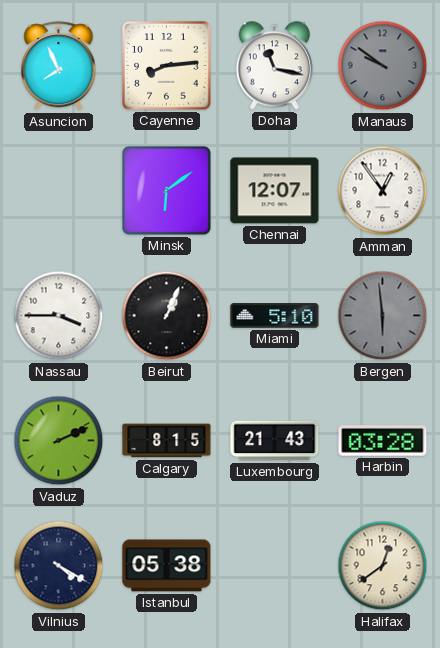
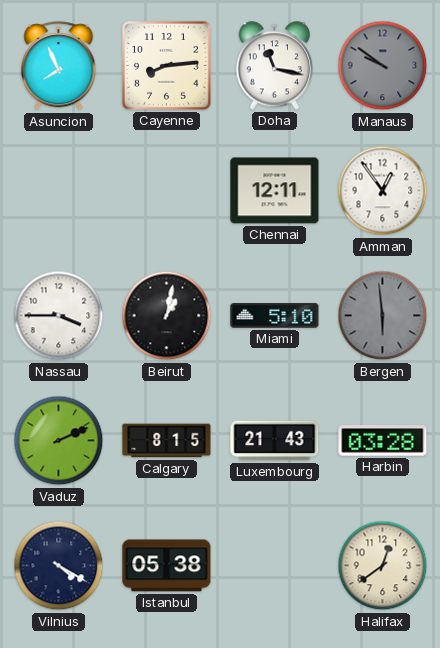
Minsk: 6:09 -> none
Chennai: 12:07 -> 12:11
Beirut: 1:04 -> 1:02
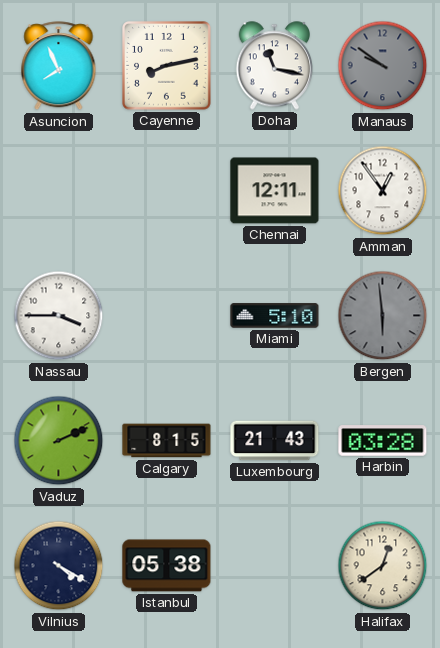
Cayenne: 8:14 -> 8:13
Beirut: 1:02 -> none
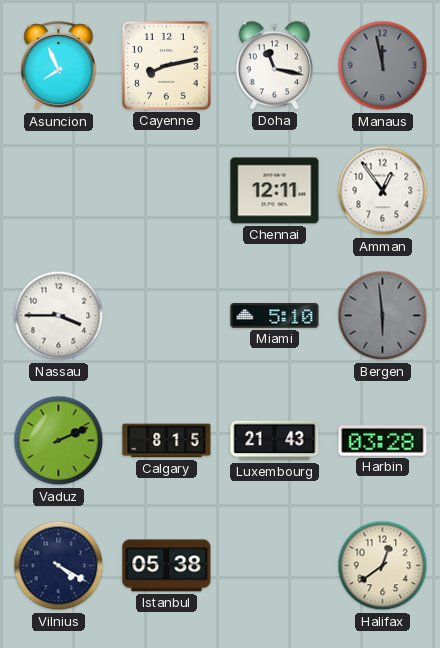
Manaus: 9:51 -> 11:58
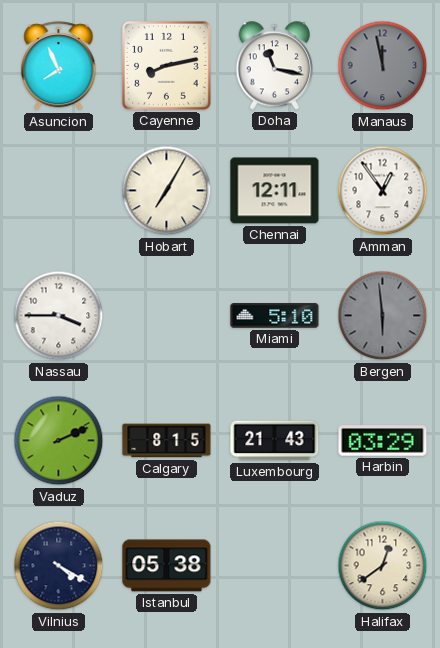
Hobart: none -> 7:05
Harbin: 03:28 -> 03:29
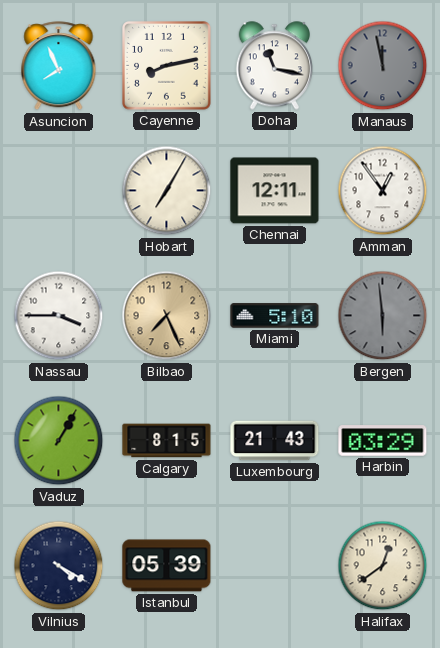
Bilbao: none -> 7:26
Vaduz: 2:11 -> 1:05
Istanbul: 05:38 -> 05:39
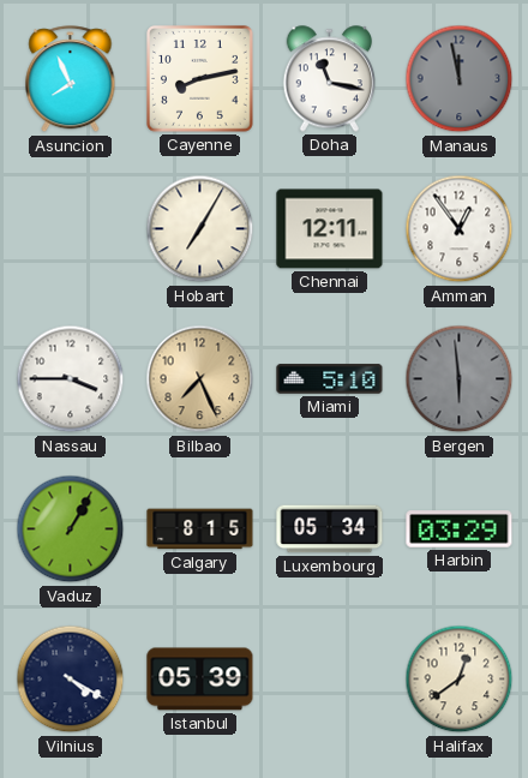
Luxembourg: 21:43 -> 05:34
